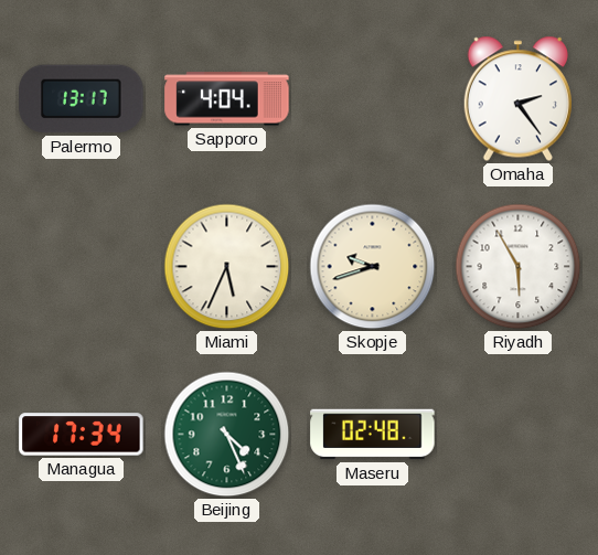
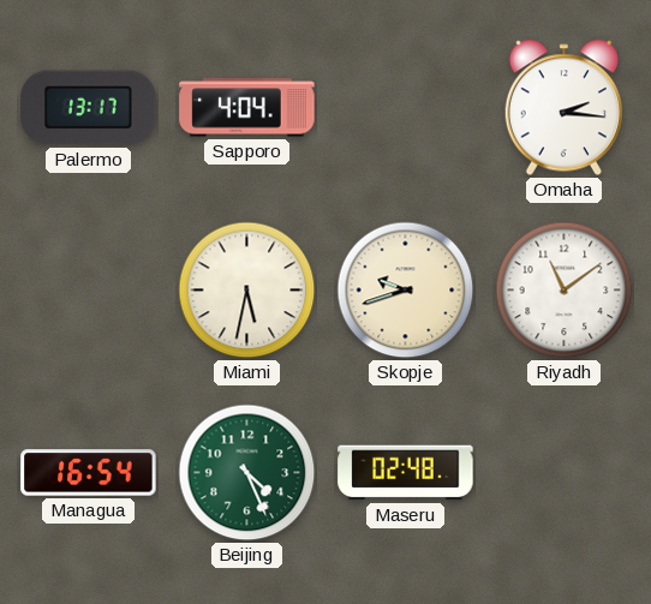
Omaha: 2:24 -> 2:16
Miami: 5:34 -> 5:32
Riyadh: 5:55 -> 11:09
Managua: 17:34 -> 16:54
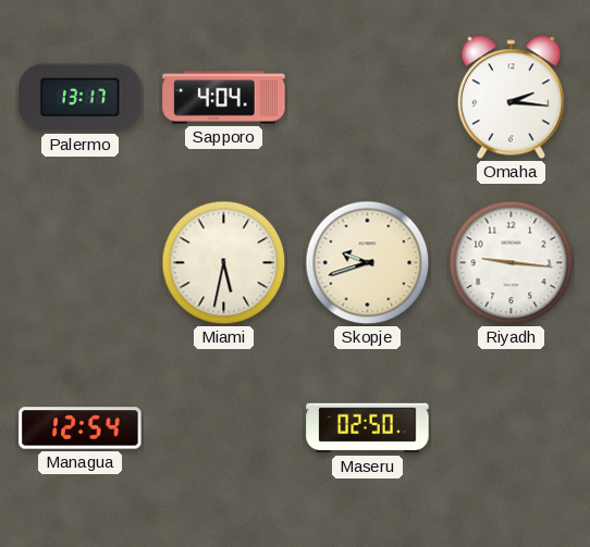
Riyadh: 11:09 -> 9:16
Managua: 16:54 -> 12:54
Beijing: 4:26 -> none
Maseru: 02:48 -> 02:50
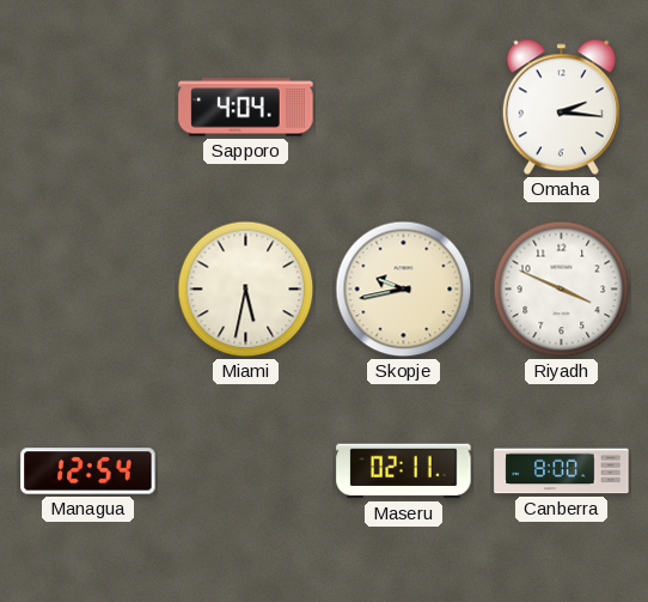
Palermo: 13:17 -> none
Skopje: 9:42 -> 9:43
Riyadh: 9:16 -> 3:49
Maseru: 02:50 -> 02:11
Canberra: none -> 8:00
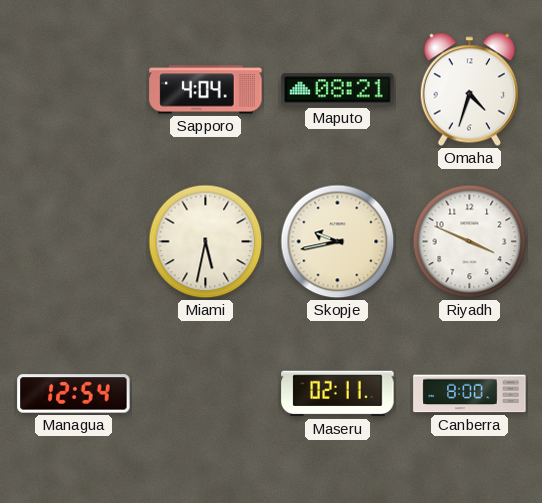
Maputo: none -> 08:21
Omaha: 2:16 -> 4:33
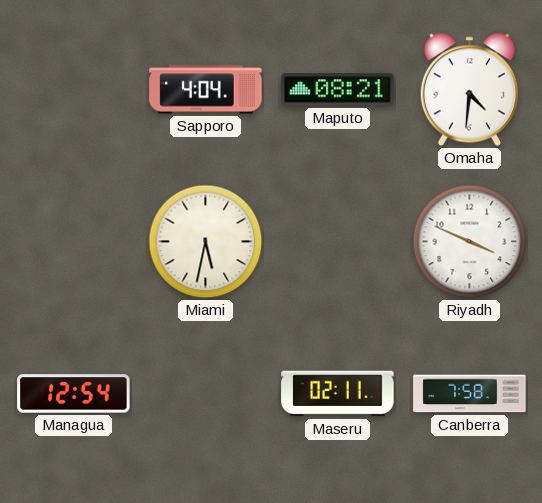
Omaha: 4:33 -> 4:31
Skopje: 9:43 -> none
Canberra: 8:00 -> 7:58
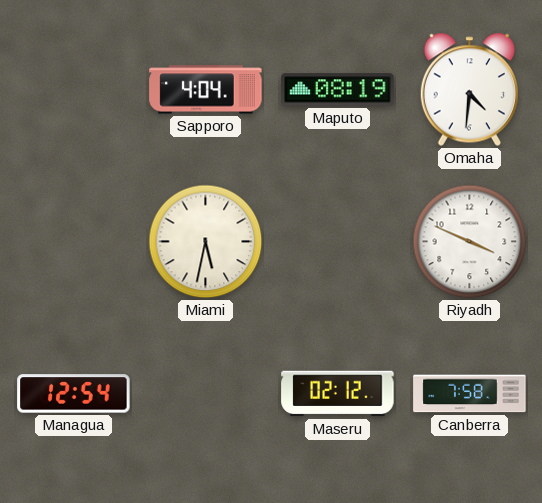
Maputo: 08:21 -> 08:19
Maseru: 02:11 -> 02:12
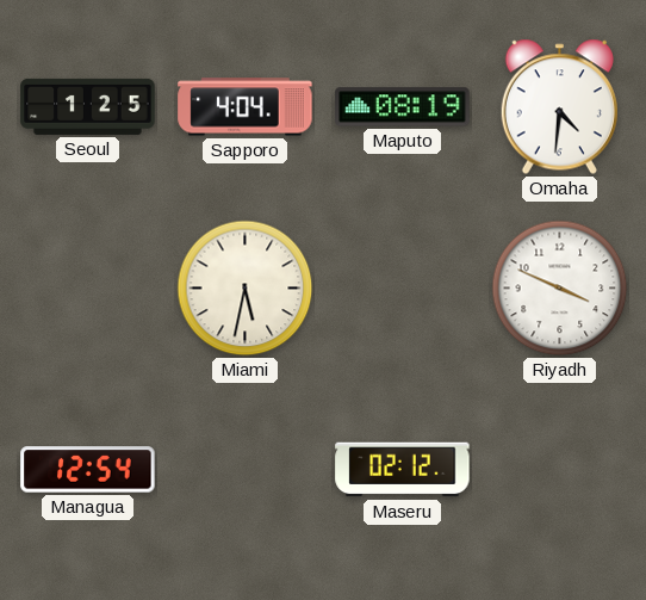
Seoul: none -> 1:25
Canberra: 7:58 -> none
